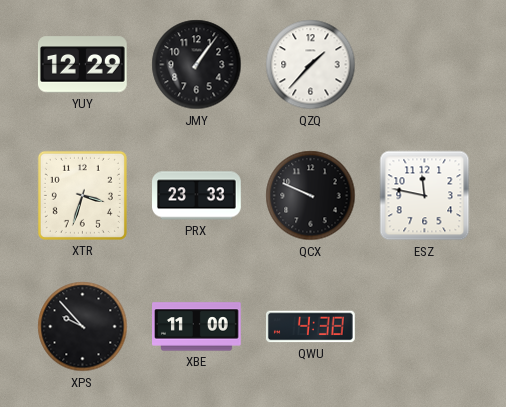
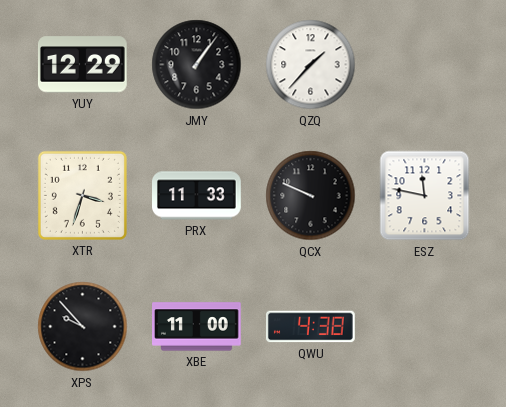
PRX: 23:33 -> 11:33
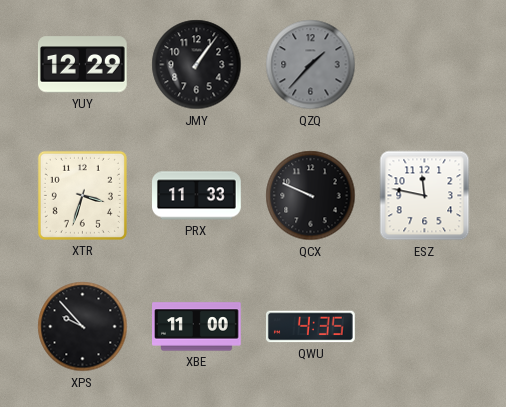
QZQ dial: white -> grey
QWU: 4:38 -> 4:35
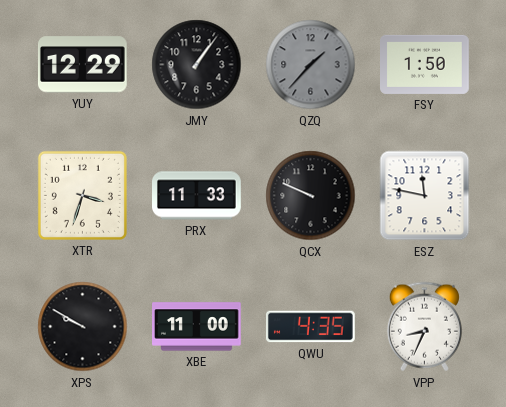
FSY: none -> 1:50
XPS: 9:53 -> 9:50
VPP: none -> 8:34
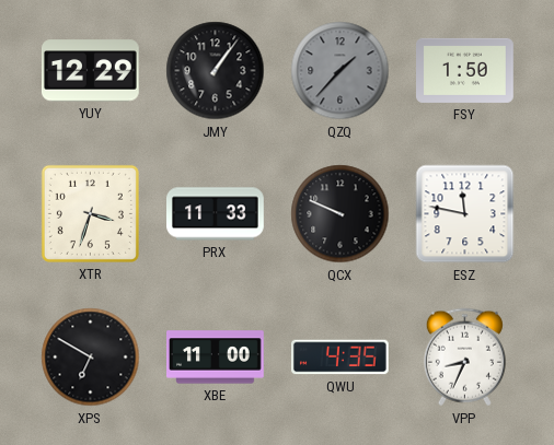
XPS: 9:50 -> 6:50
